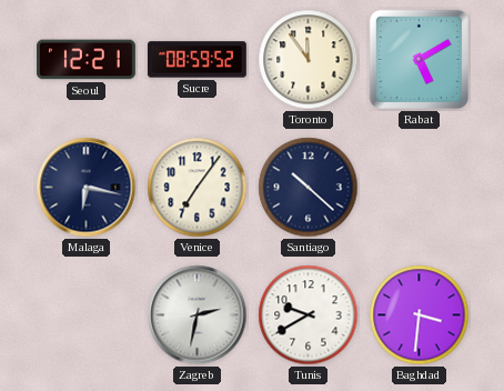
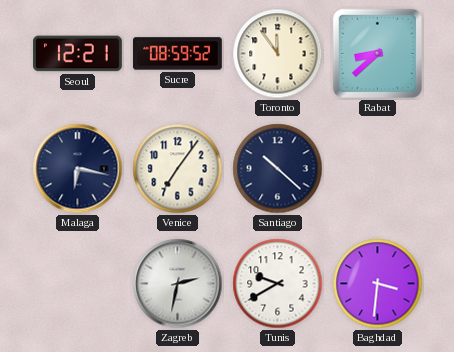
Rabat: 5:10 -> 8:38
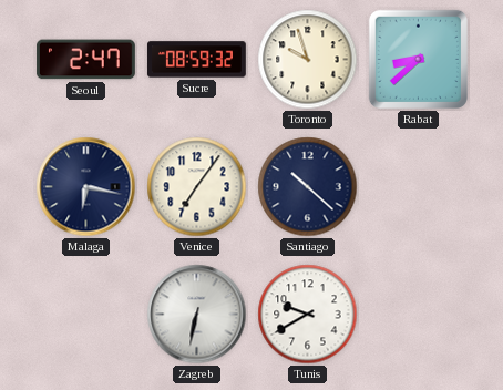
Seoul: 12:21 -> 2:47
Sucre: 08:59:52 -> 08:59:32
Toronto: 11:54 -> 9:57
Zagreb: 2:32 -> 6:32
Baghdad: 3:31 -> none
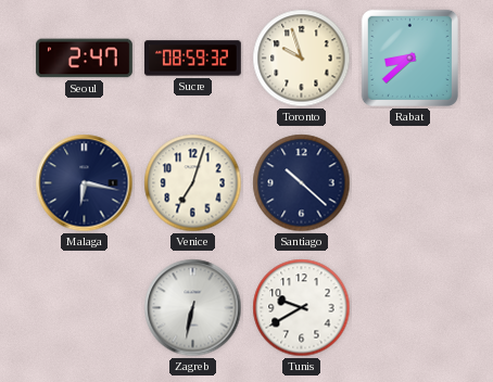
Venice: 7:06 -> 7:03
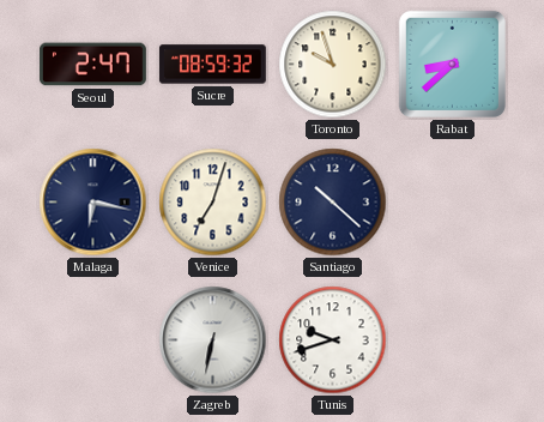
Tunis: 9:40 -> 9:42
